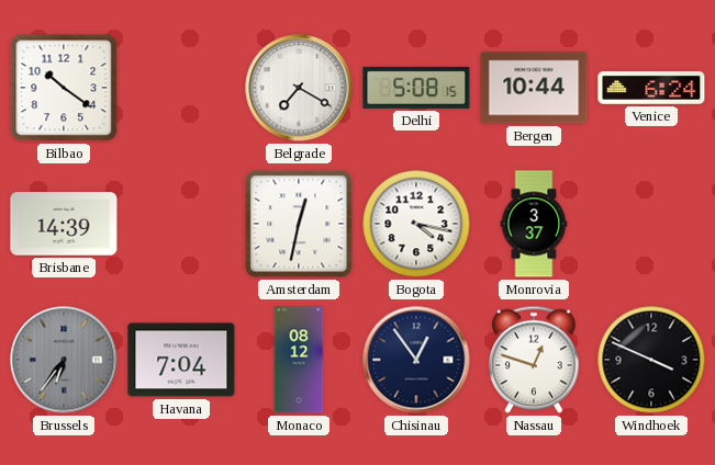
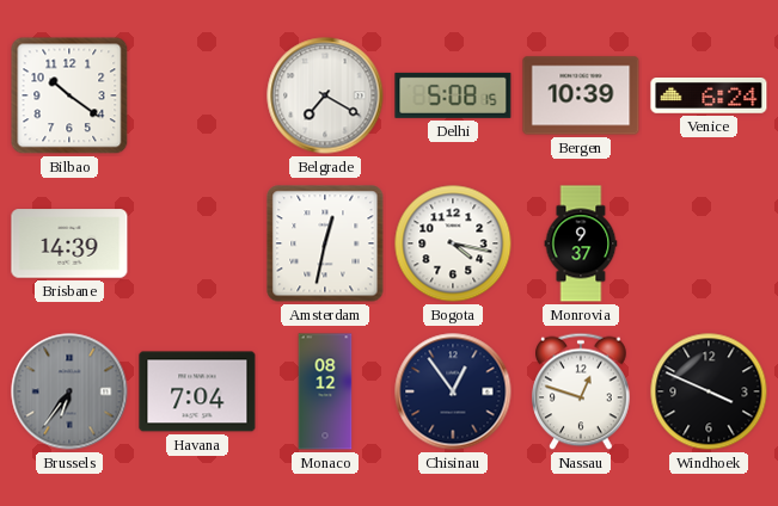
Bergen: 10:44 -> 10:39
Monrovia: 3:37 -> 9:37
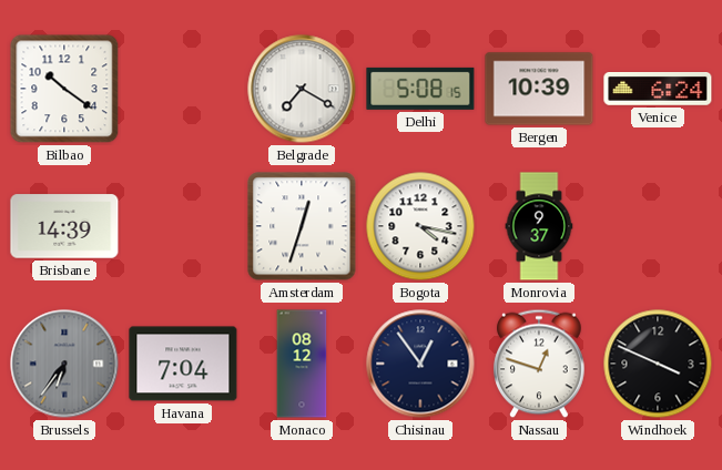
Amsterdam: 12:32 -> 12:33
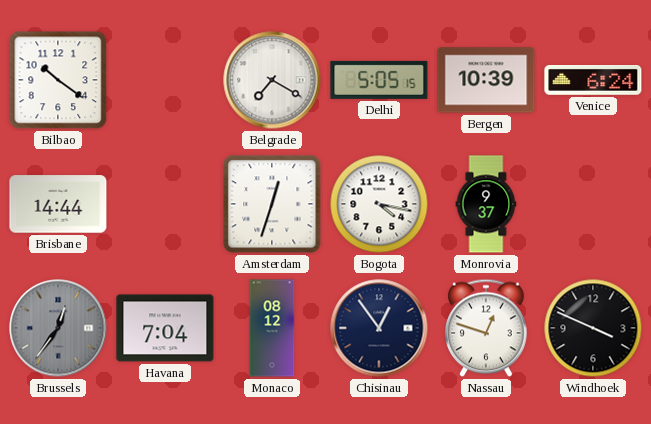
Delhi: 5:08 -> 5:05
Brisbane: 14:39 -> 14:44
Brussels: 6:36 -> 12:36
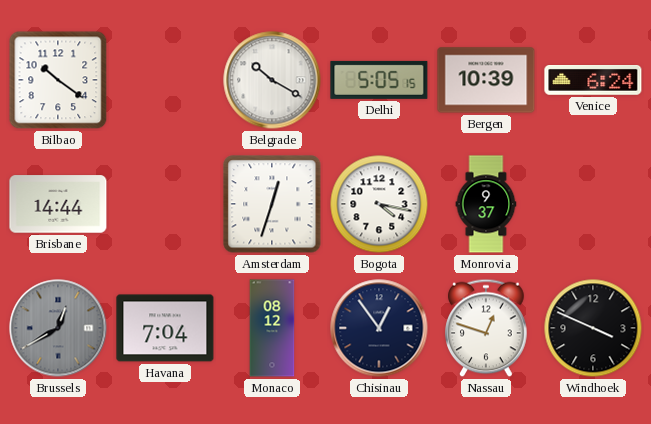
Belgrade: 7:20 -> 10:20
Brussels: 12:36 -> 12:40
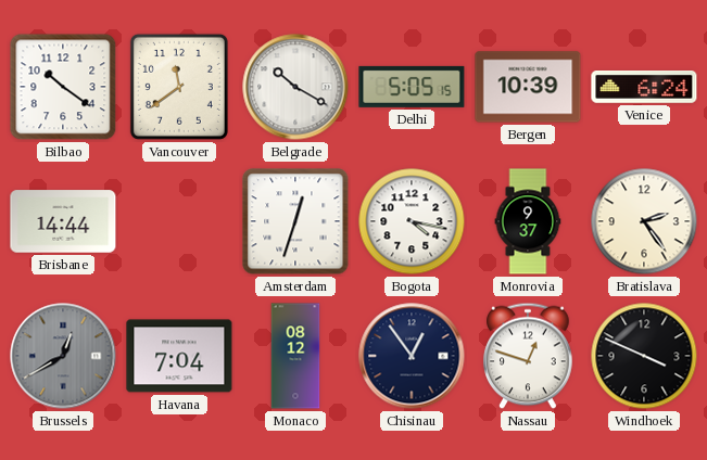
Vancouver: none -> 11:39
Bratislava: none -> 2:24
